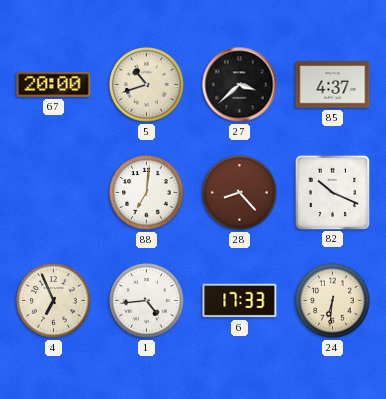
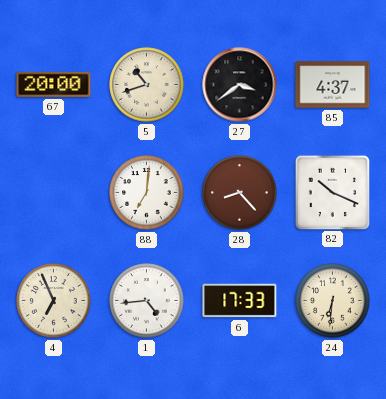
27: 3:38 -> 3:39
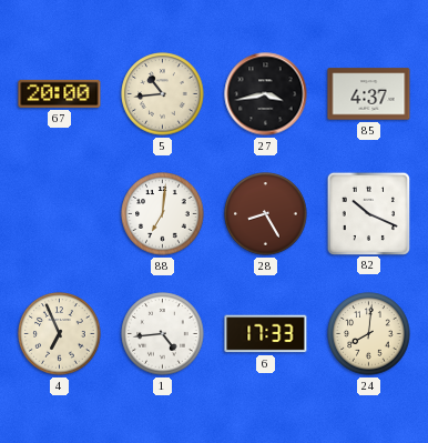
5: 10:42 -> 10:44
27: 3:39 -> 3:43
28: 8:23 -> 8:25
24: 6:31 -> 8:01
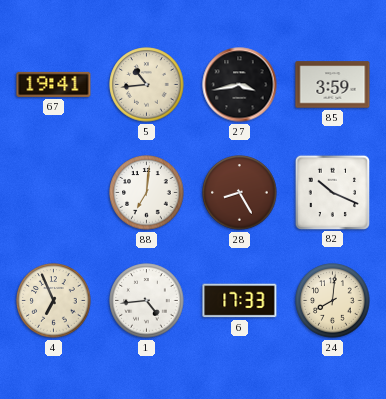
67: 20:00 -> 19:41
85: 4:37 -> 3:59
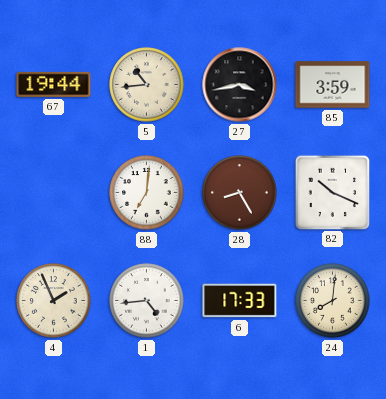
67: 19:41 -> 19:44
4: 6:56 -> 1:56
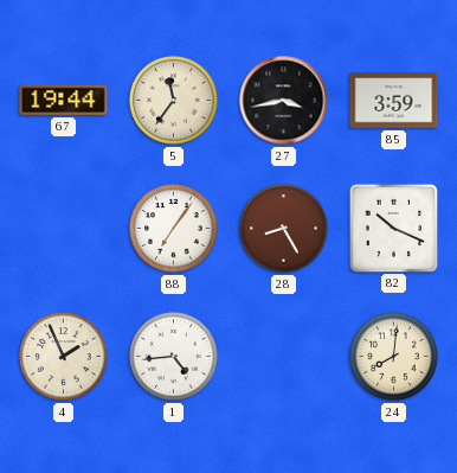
5: 10:44 -> 11:36
88: 7:01 -> 7:06
6: 17:33 -> none
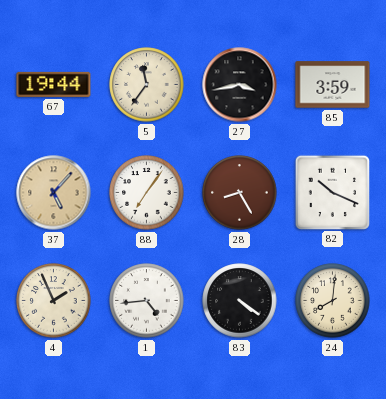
37: none -> 5:07
83: none -> 4:21
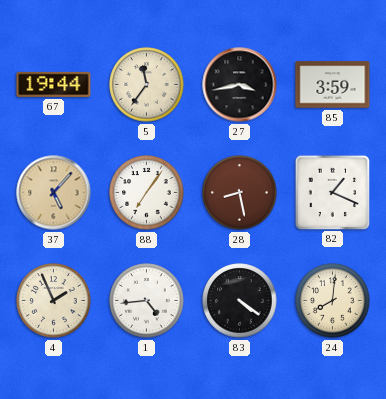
28: 8:25 -> 8:28
82: 10:19 -> 1:19
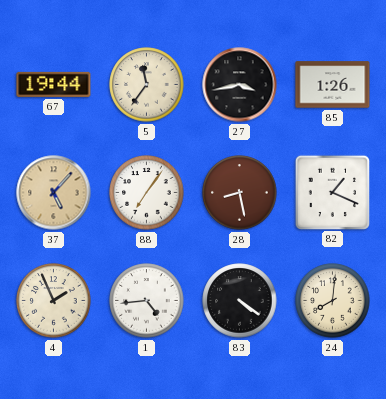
85: 3:59 -> 1:26
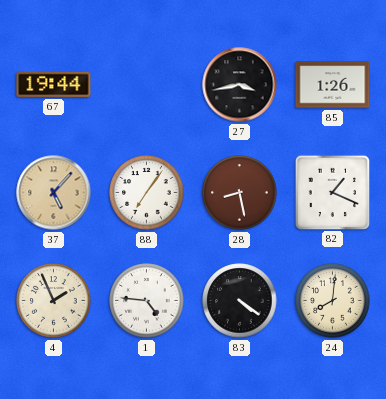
5: 11:36 -> none
1: 4:44 -> 4:46
